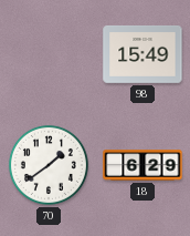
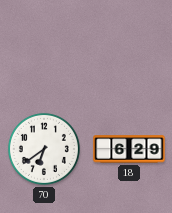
98: 15:49 -> none
70: 1:39 -> 6:39
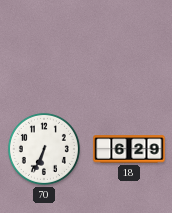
70: 6:39 -> 6:34
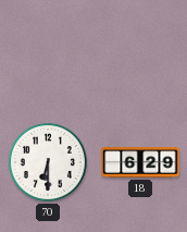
70: 6:34 -> 6:30
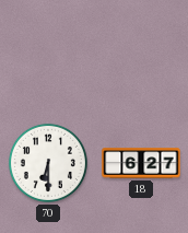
18: 6:29 -> 6:27
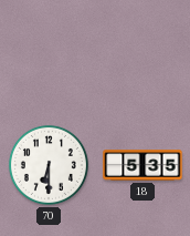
18: 6:27 -> 5:35
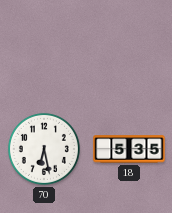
70: 6:30 -> 6:28
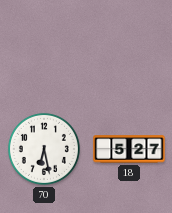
18: 5:35 -> 5:27
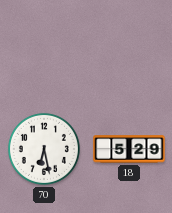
18: 5:27 -> 5:29
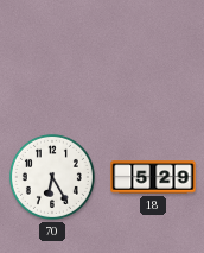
70: 6:28 -> 6:25
